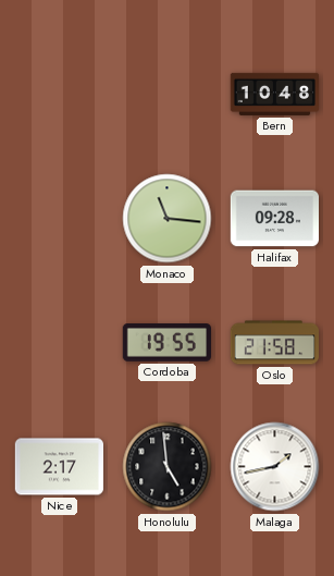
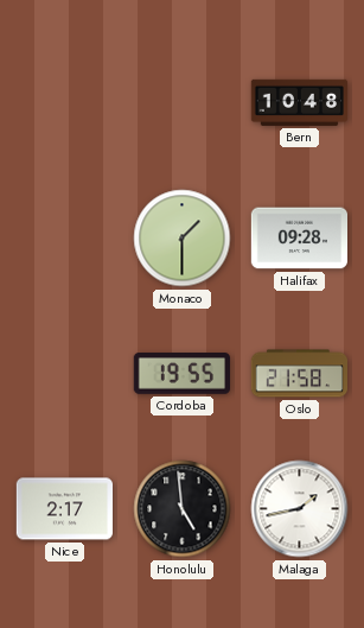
Monaco: 11:16 -> 1:30
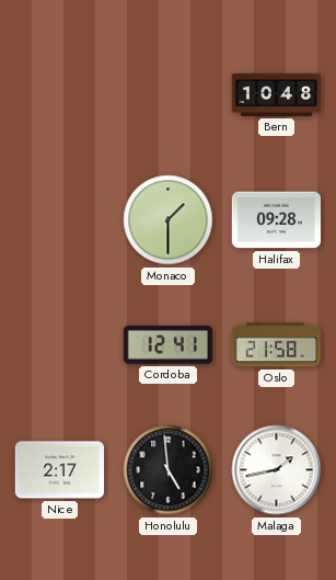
Cordoba: 19:55 -> 12:41
